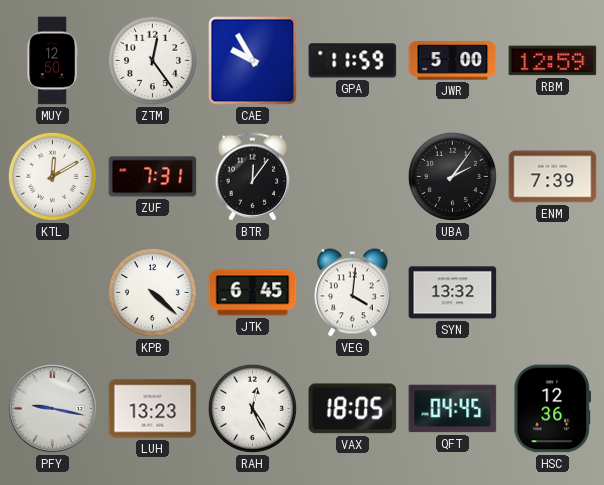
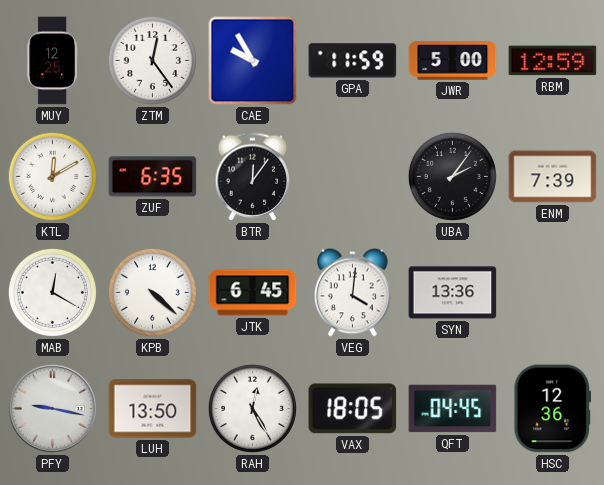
MUY: 12:50 -> 12:25
ZUF: 7:31 -> 6:35
MAB: none -> 12:20
SYN: 13:32 -> 13:36
LUH: 13:23 -> 13:50
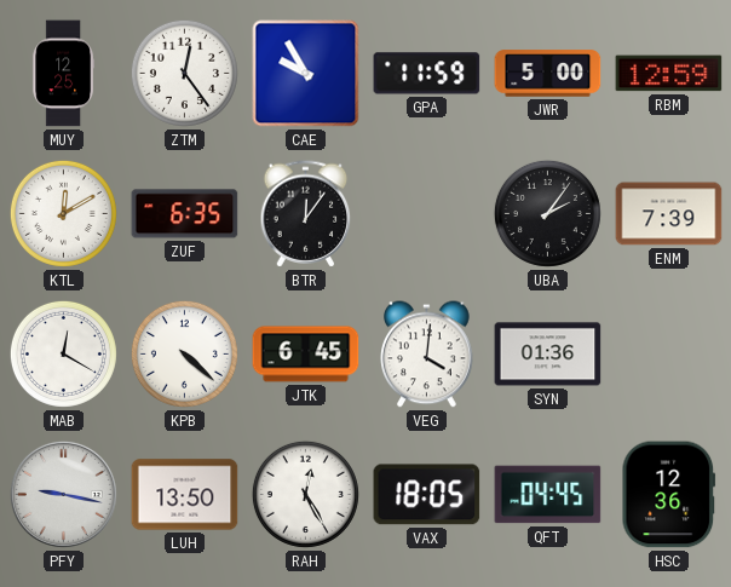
SYN: 13:36 -> 01:36
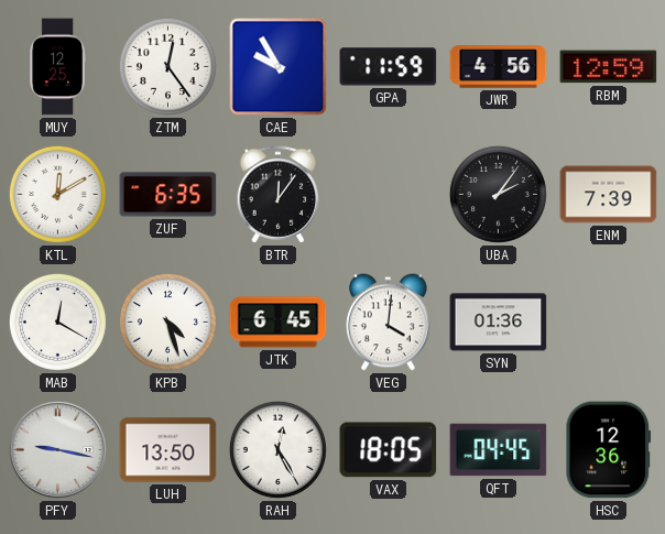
JWR: 5:00 -> 4:56
KPB: 4:22 -> 4:27
